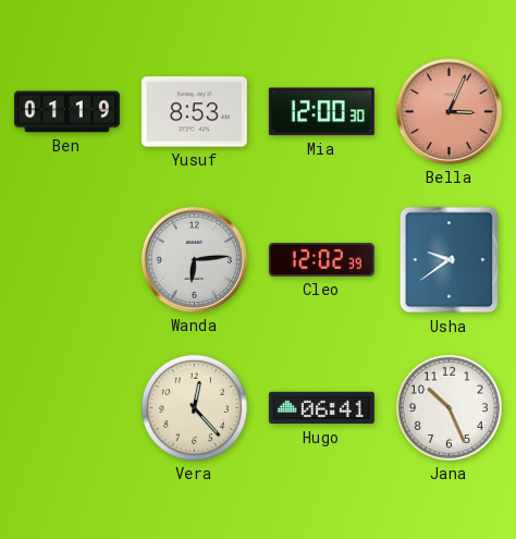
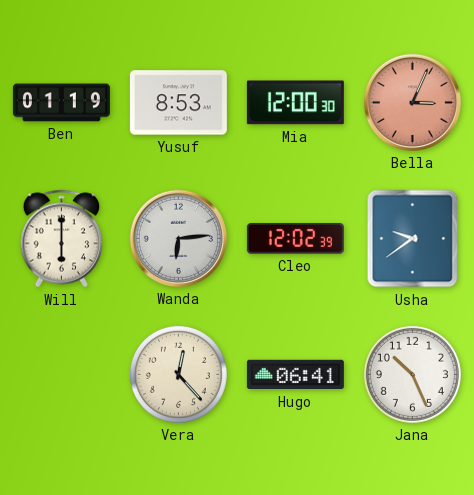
Will: none -> 6:00
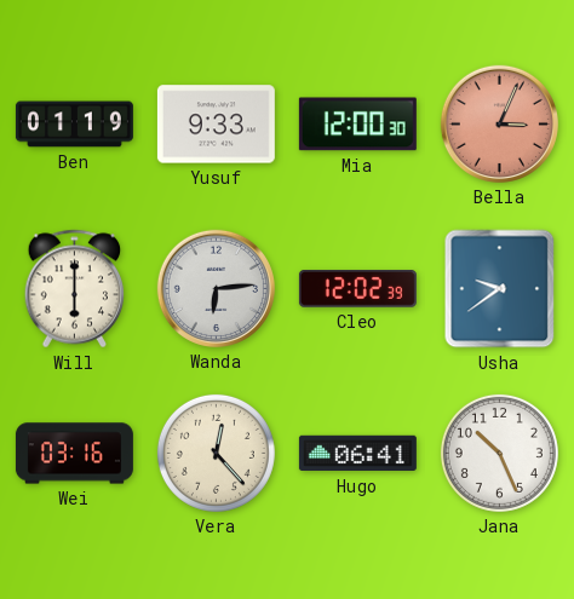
Yusuf: 8:53 -> 9:33
Wei: none -> 03:16
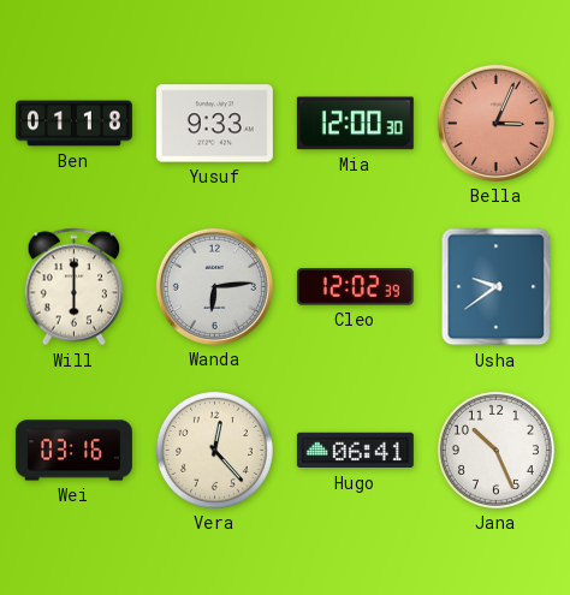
Ben: 01:19 -> 01:18
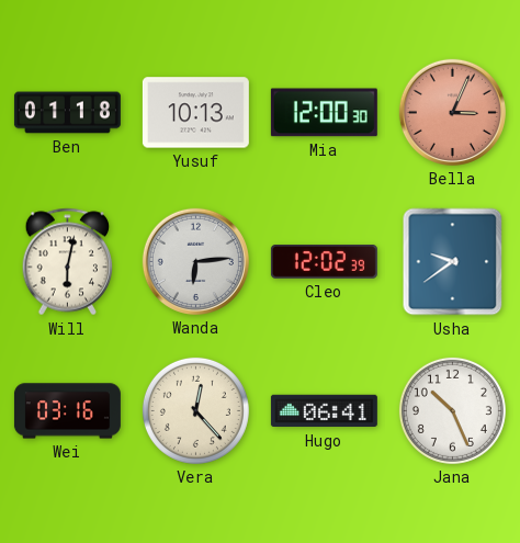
Yusuf: 9:33 -> 10:13
Will: 6:00 -> 6:02
